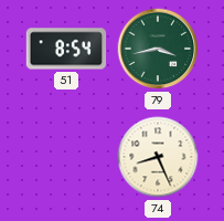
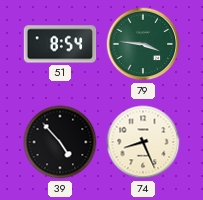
79: 3:43 -> 3:46
39: none -> 4:53
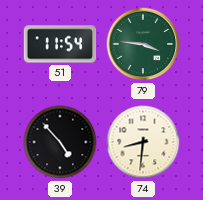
51: 8:54 -> 11:54
74: 8:26 -> 8:31
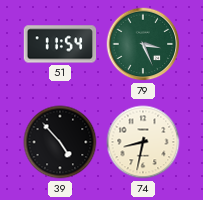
79: 3:46 -> 3:26
74: 8:31 -> 8:32
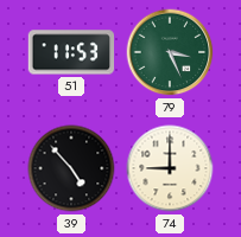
51: 11:54 -> 11:53
74: 8:32 -> 9:00
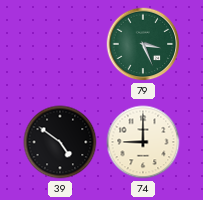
51: 11:53 -> none
39: 4:53 -> 4:51
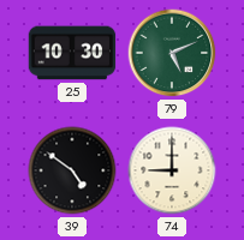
25: none -> 10:30
79: 3:26 -> 5:11
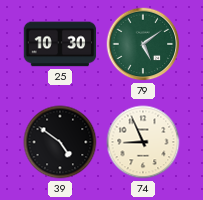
79: 5:11 -> 5:09
74: 9:00 -> 8:56
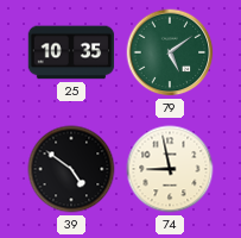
25: 10:30 -> 10:35
74: 8:56 -> 8:58
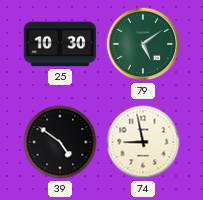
25: 10:35 -> 10:30
